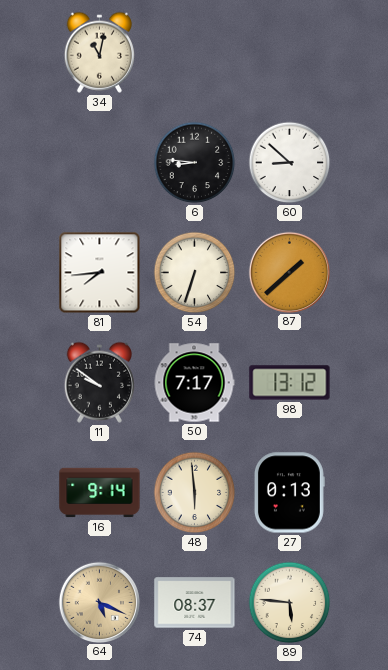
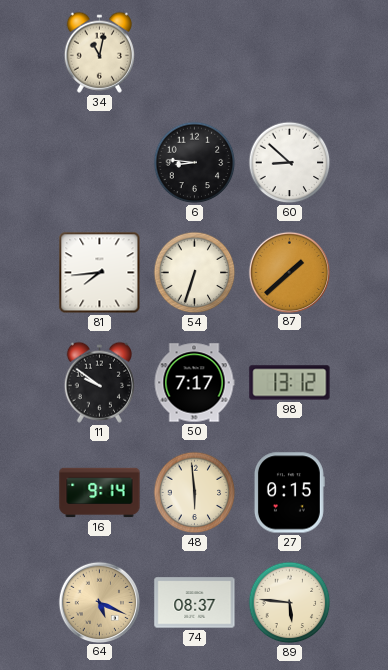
27: 0:13 -> 0:15
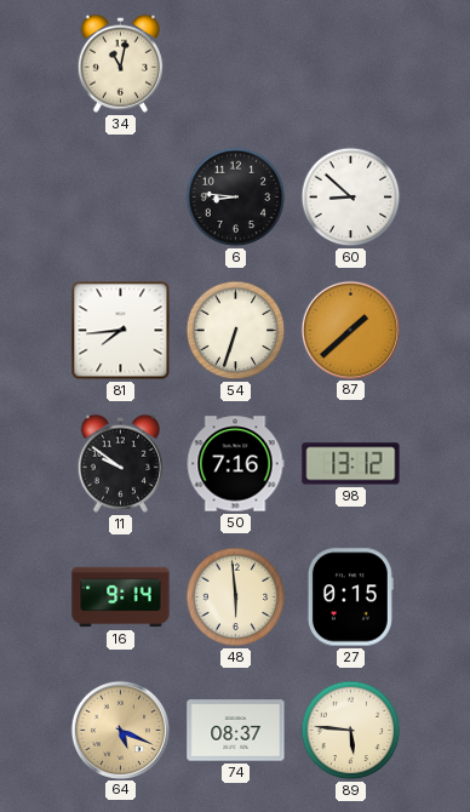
50: 7:17 -> 7:16
